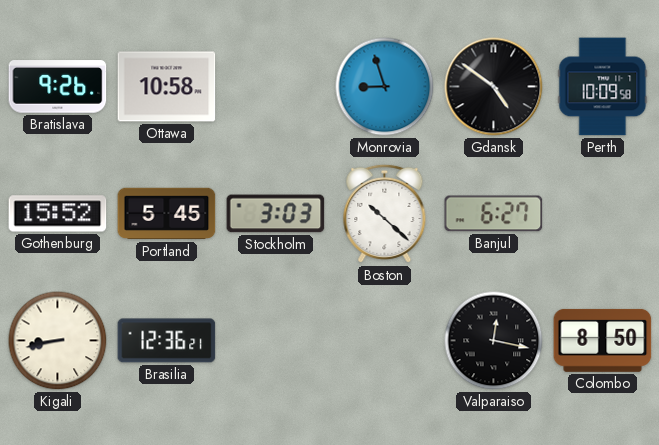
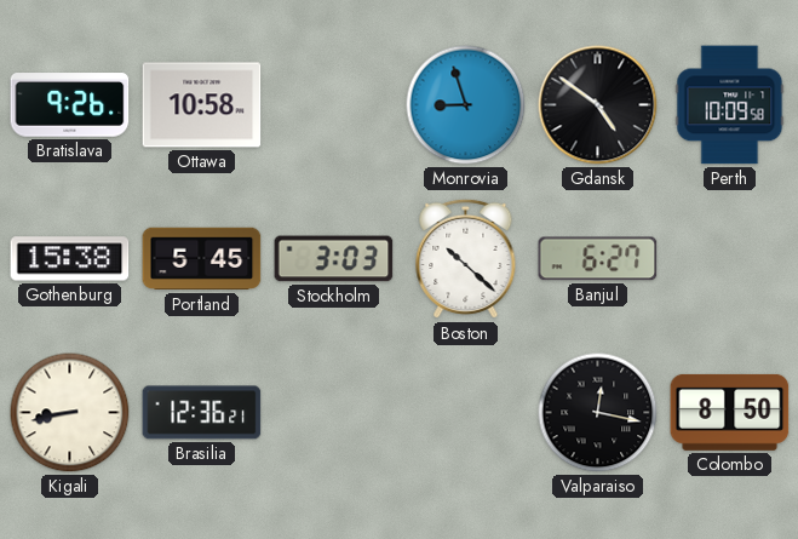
Gothenburg: 15:52 -> 15:38
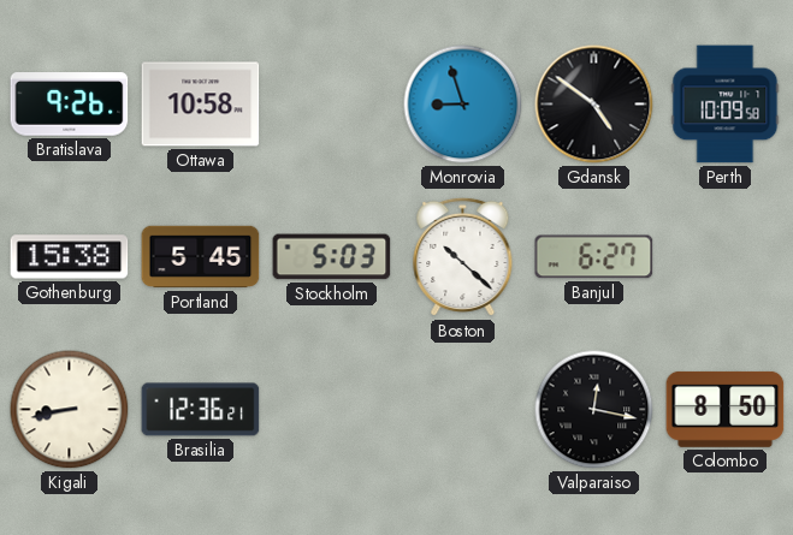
Stockholm: 3:03 -> 5:03
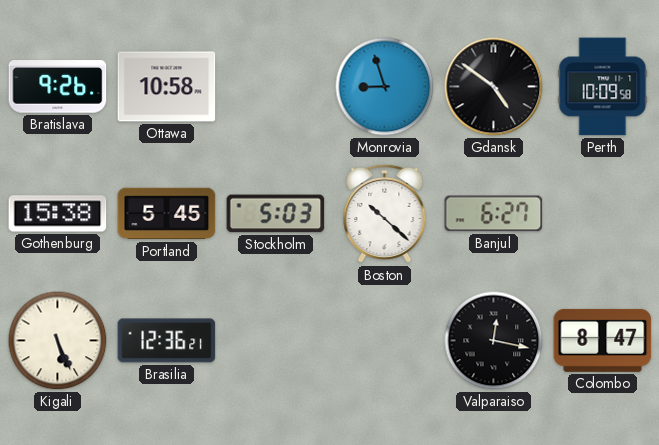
Kigali: 8:43 -> 5:26
Colombo: 8:50 -> 8:47
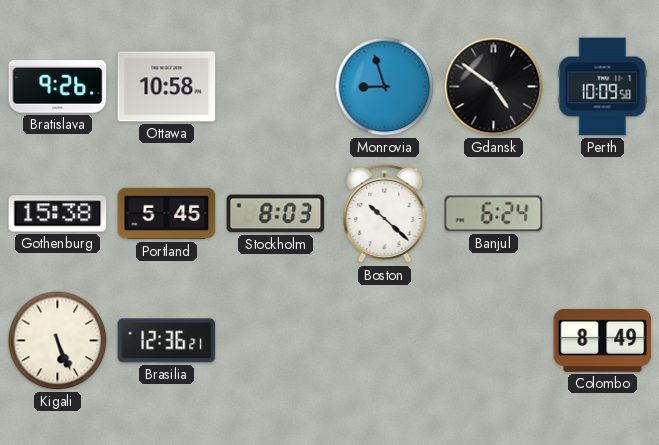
Stockholm: 5:03 -> 8:03
Banjul: 6:27 -> 6:24
Valparaiso: 12:17 -> none
Colombo: 8:47 -> 8:49
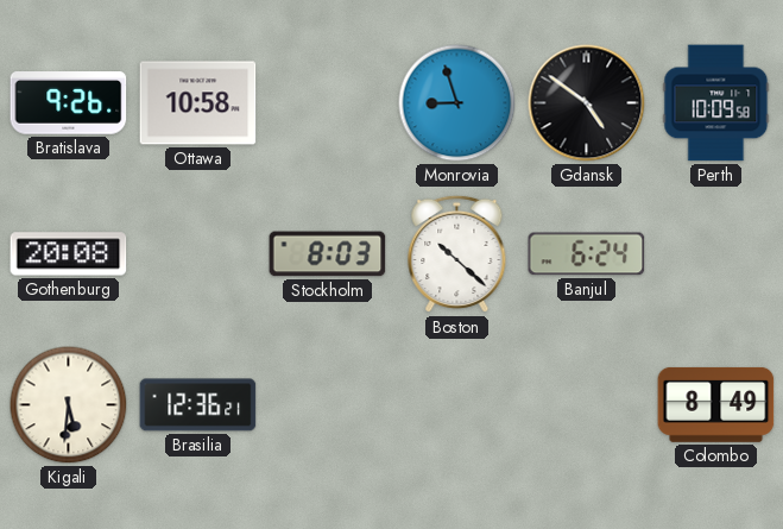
Gothenburg: 15:38 -> 20:08
Portland: 5:45 -> none
Kigali: 5:26 -> 5:31
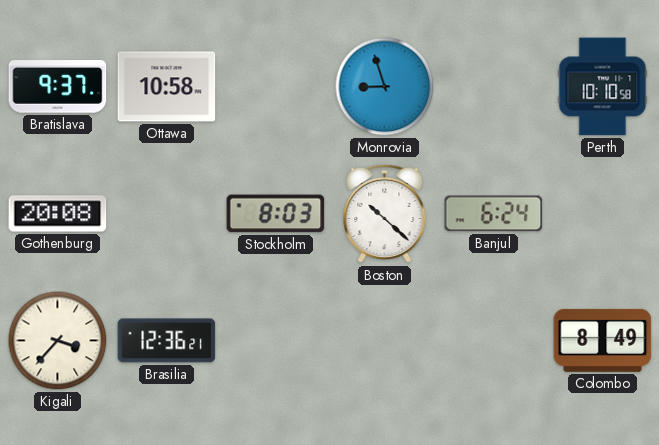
Bratislava: 9:26 -> 9:37
Gdansk: 4:51 -> none
Perth: 10:09 -> 10:10
Kigali: 5:31 -> 3:37
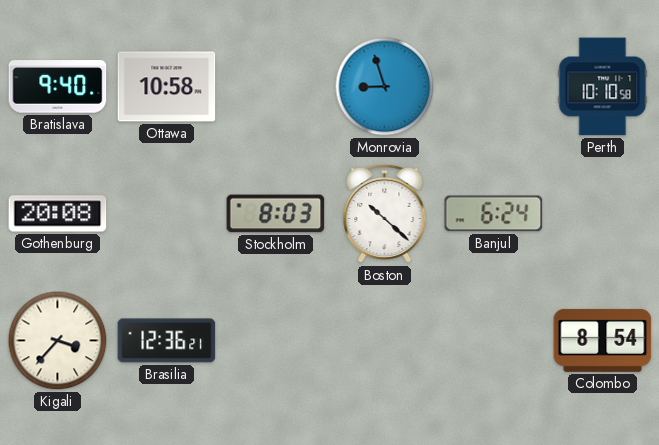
Bratislava: 9:37 -> 9:40
Colombo: 8:49 -> 8:54
